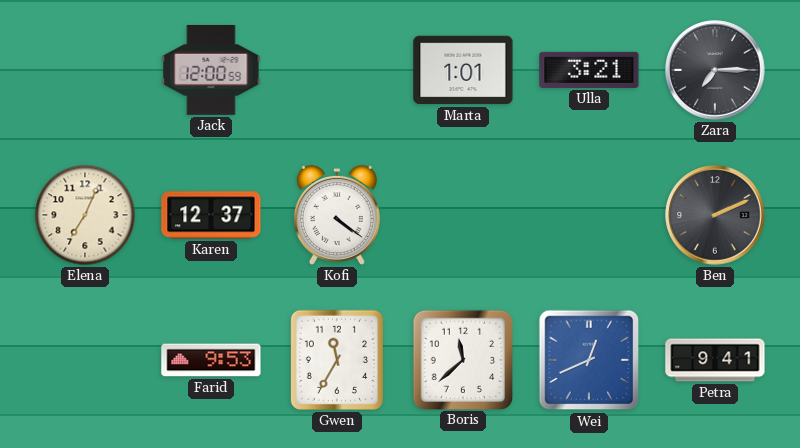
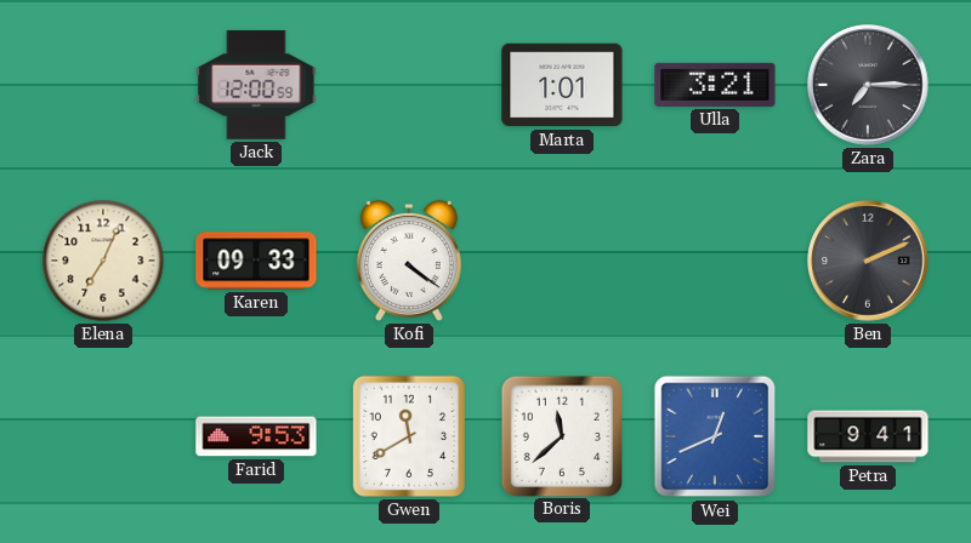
Karen: 12:37 -> 09:33
Gwen: 11:35 -> 11:40
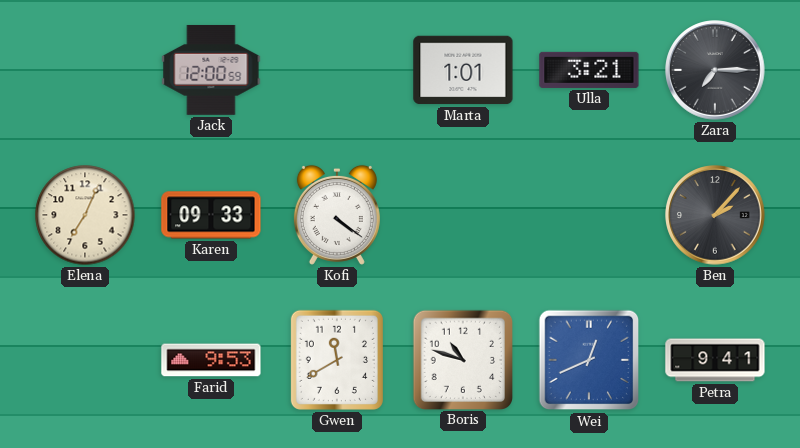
Ben: 2:11 -> 2:07
Boris: 11:38 -> 10:48
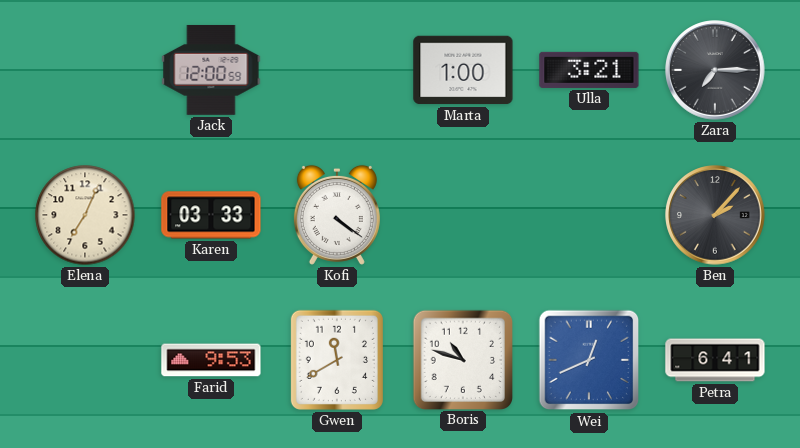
Marta: 1:01 -> 1:00
Karen: 09:33 -> 03:33
Petra: 9:41 -> 6:41
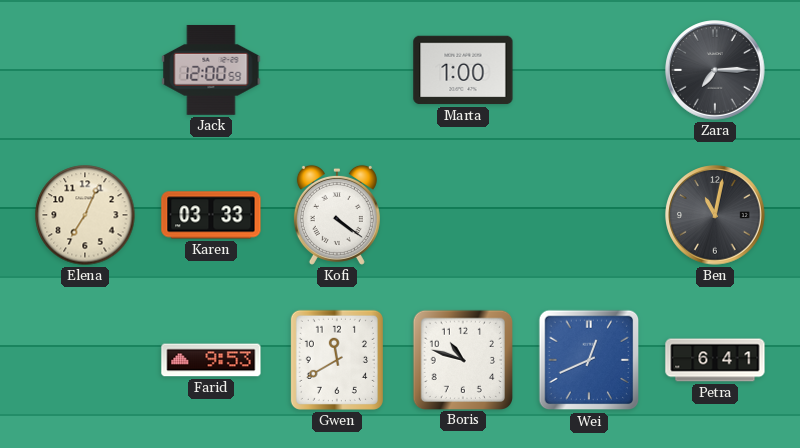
Ulla: 3:21 -> none
Ben: 2:07 -> 11:02
